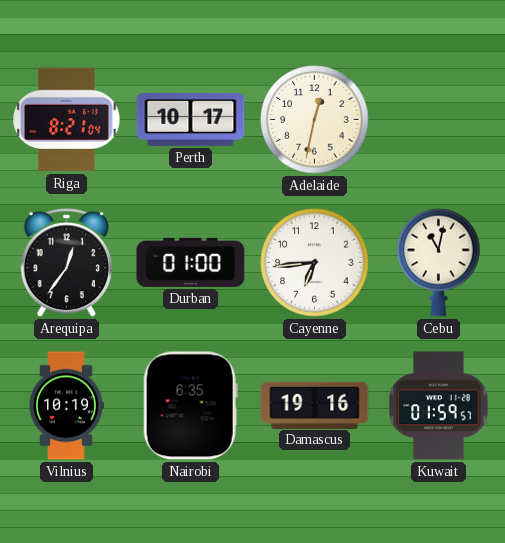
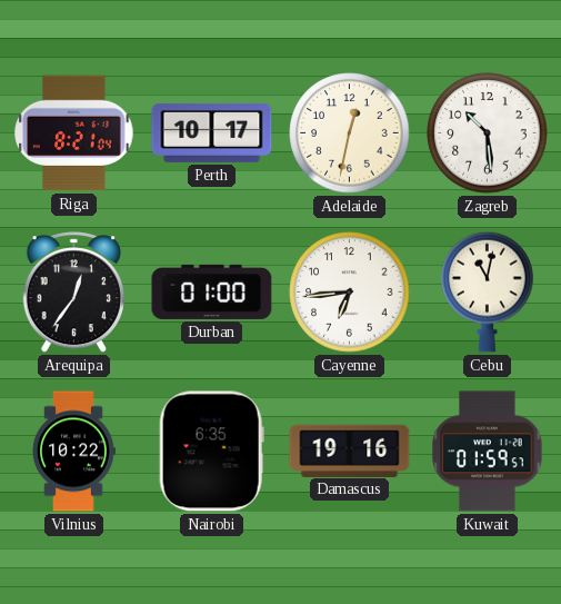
Zagreb: none -> 10:29
Vilnius: 10:19 -> 10:22
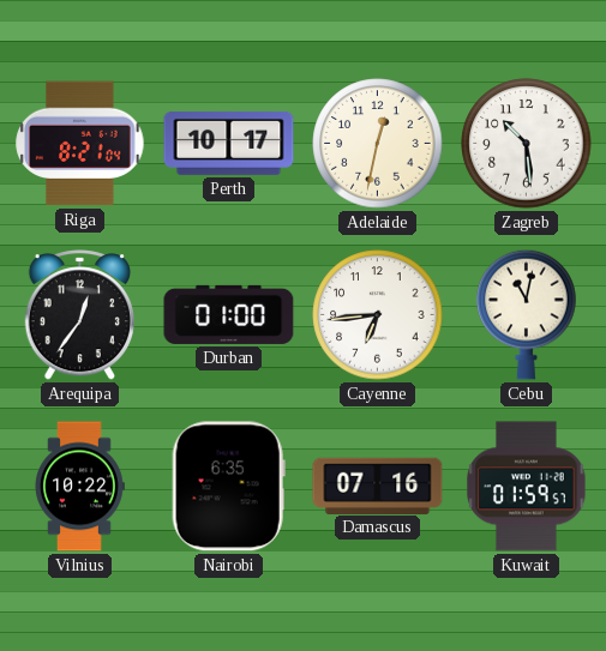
Damascus: 19:16 -> 07:16
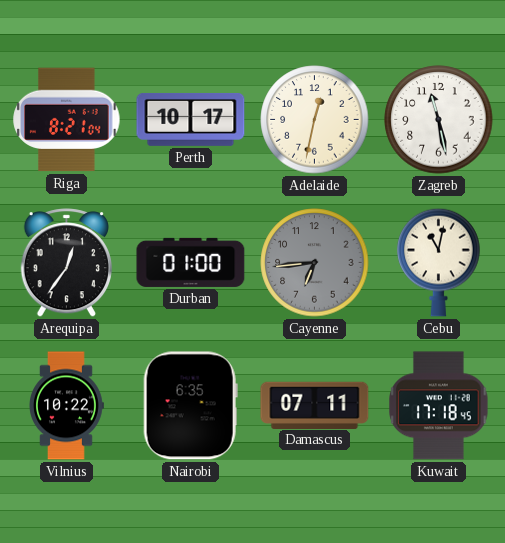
Zagreb: 10:29 -> 11:28
Cayenne dial: white -> grey
Damascus: 07:16 -> 07:11
Kuwait: 01:59 -> 17:18
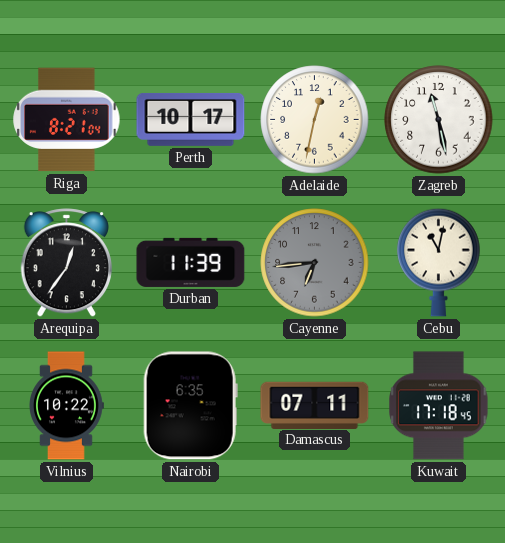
Durban: 01:00 -> 11:39
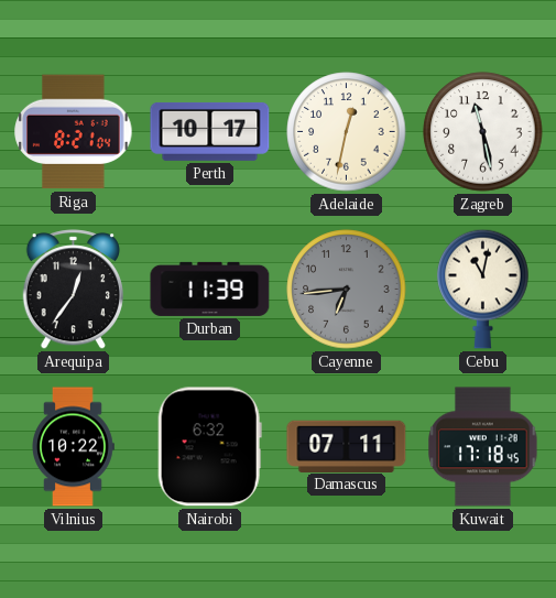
Nairobi: 6:35 -> 6:32
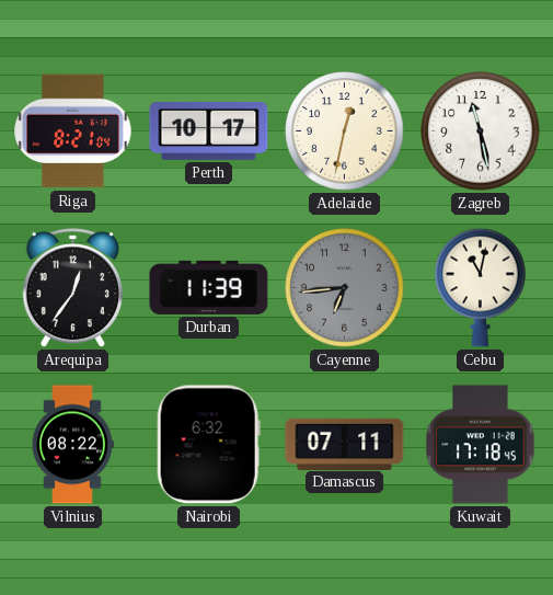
Vilnius: 10:22 -> 08:22
